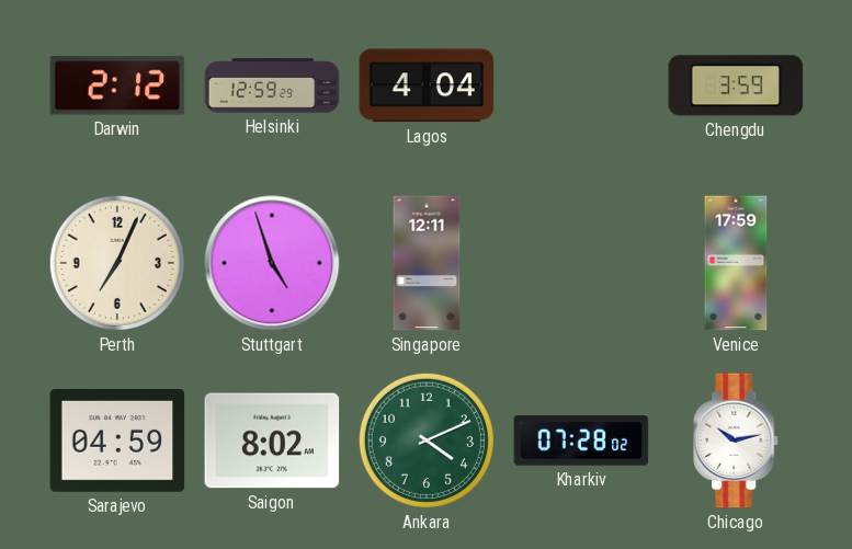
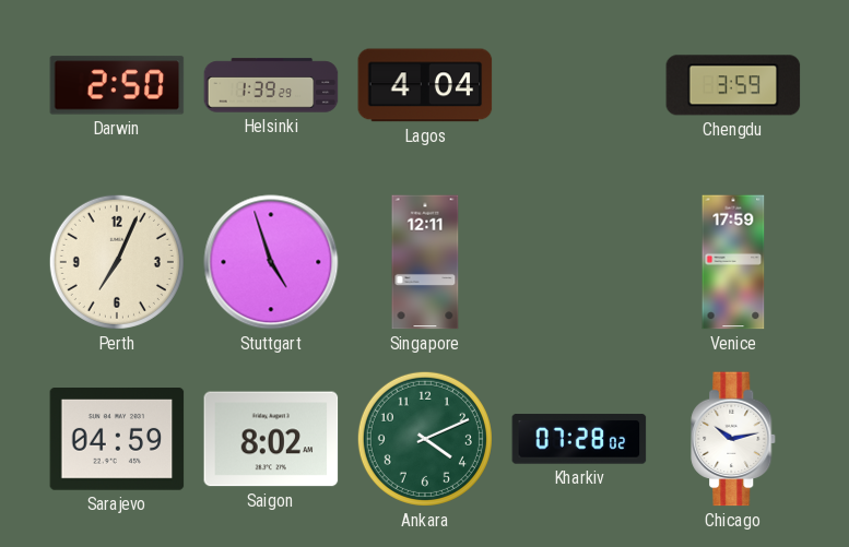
Darwin: 2:12 -> 2:50
Helsinki: 12:59 -> 1:39
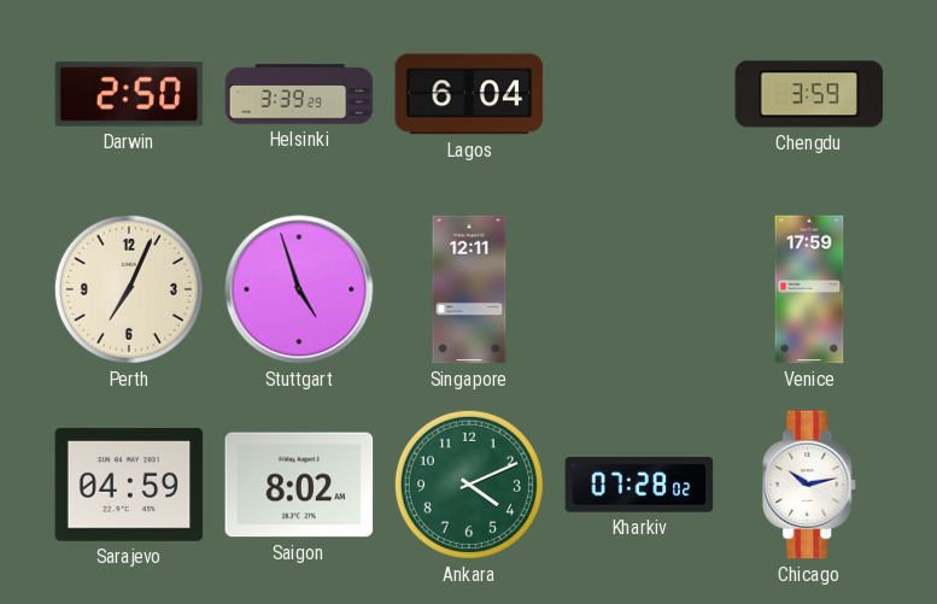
Helsinki: 1:39 -> 3:39
Lagos: 4:04 -> 6:04
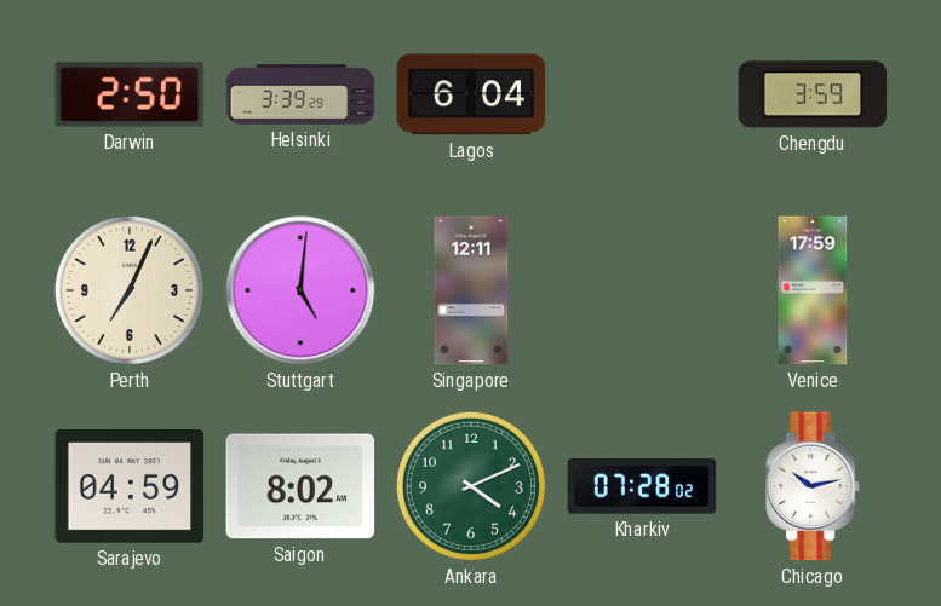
Stuttgart: 4:57 -> 5:01
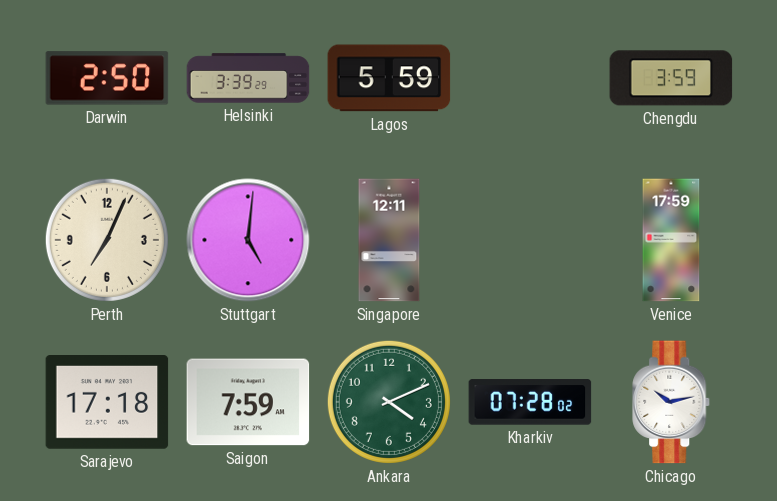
Lagos: 6:04 -> 5:59
Sarajevo: 04:59 -> 17:18
Saigon: 8:02 -> 7:59
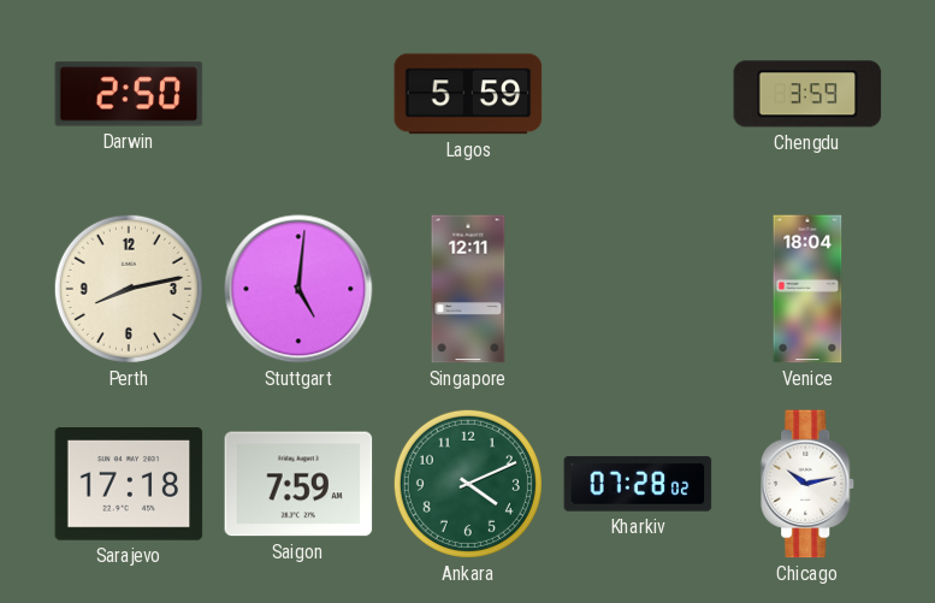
Helsinki: 3:39 -> none
Perth: 7:04 -> 8:13
Venice: 17:59 -> 18:04
